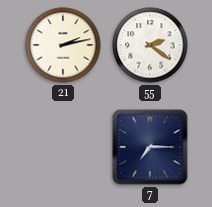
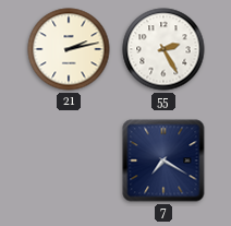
55: 2:21 -> 2:25
7: 7:15 -> 7:20
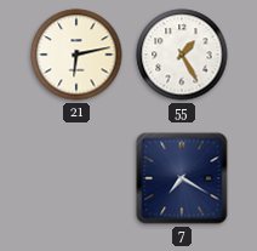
21: 2:13 -> 6:13
55: 2:25 -> 1:25
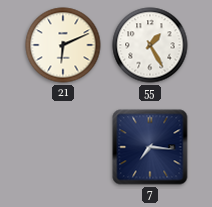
21: 6:13 -> 6:11
7: 7:20 -> 7:16
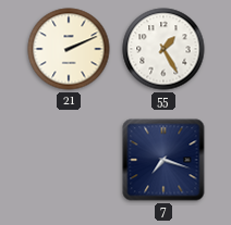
21: 6:11 -> 2:11
7: 7:16 -> 7:18
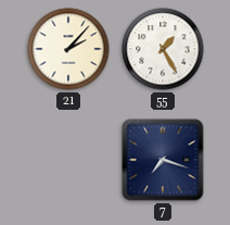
21: 2:11 -> 2:07
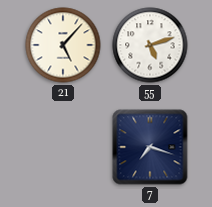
21: 2:07 -> 5:07
55: 1:25 -> 5:12
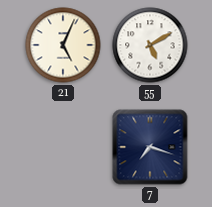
21: 5:07 -> 5:04
55: 5:12 -> 5:10
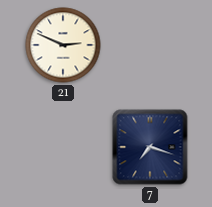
21: 5:04 -> 2:49
55: 5:10 -> none
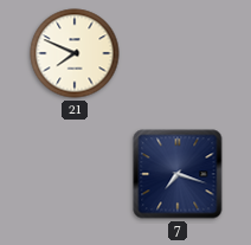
21: 2:49 -> 7:49
